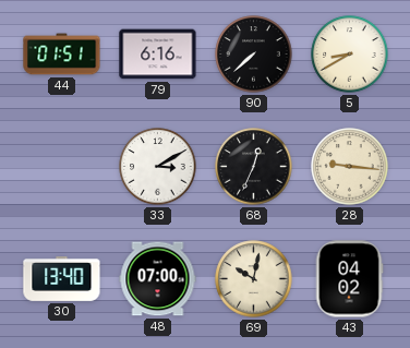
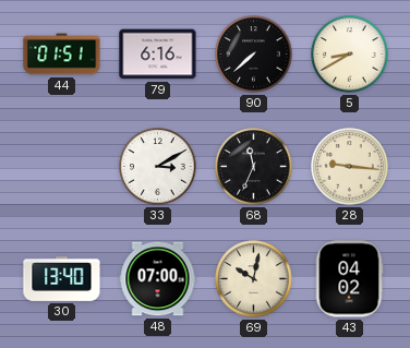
68: 12:34 -> 11:34
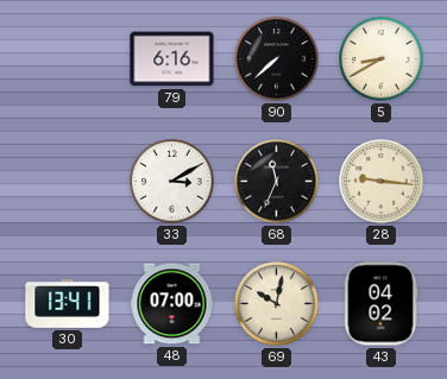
44: 01:51 -> none
30: 13:40 -> 13:41
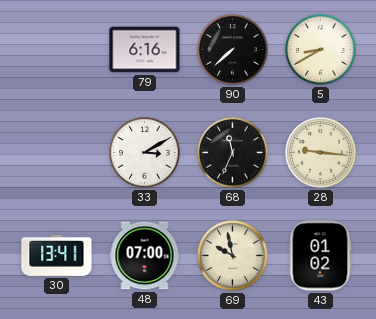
69: 10:02 -> 9:58
43: 04:02 -> 01:02
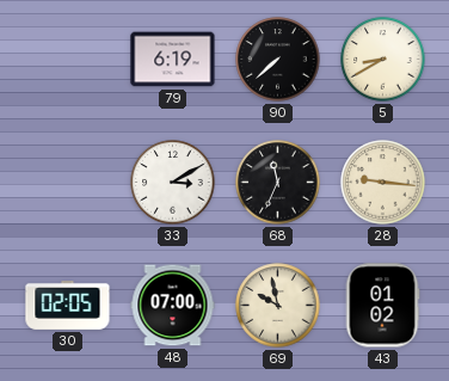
79: 6:16 -> 6:19
30: 13:41 -> 02:05
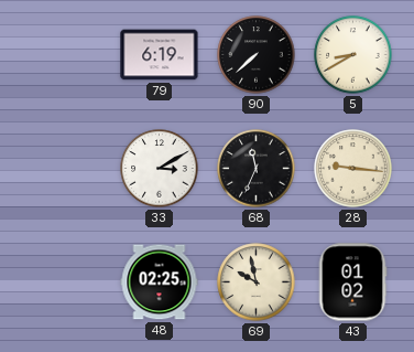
30: 02:05 -> none
48: 07:00 -> 02:25
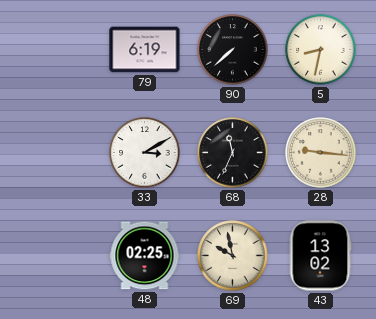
5: 8:40 -> 8:32
43: 01:02 -> 13:02
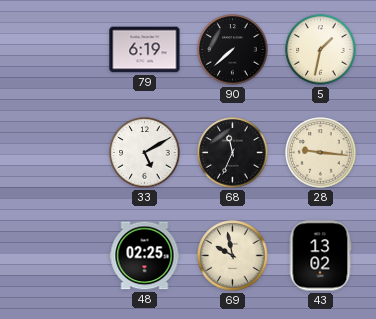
5: 8:32 -> 1:32
33: 3:10 -> 5:10
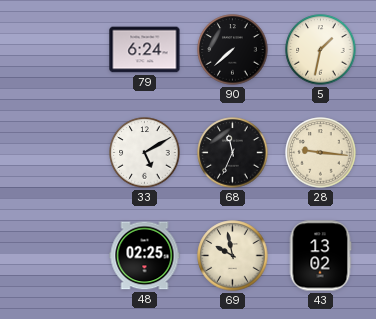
79: 6:19 -> 6:24
